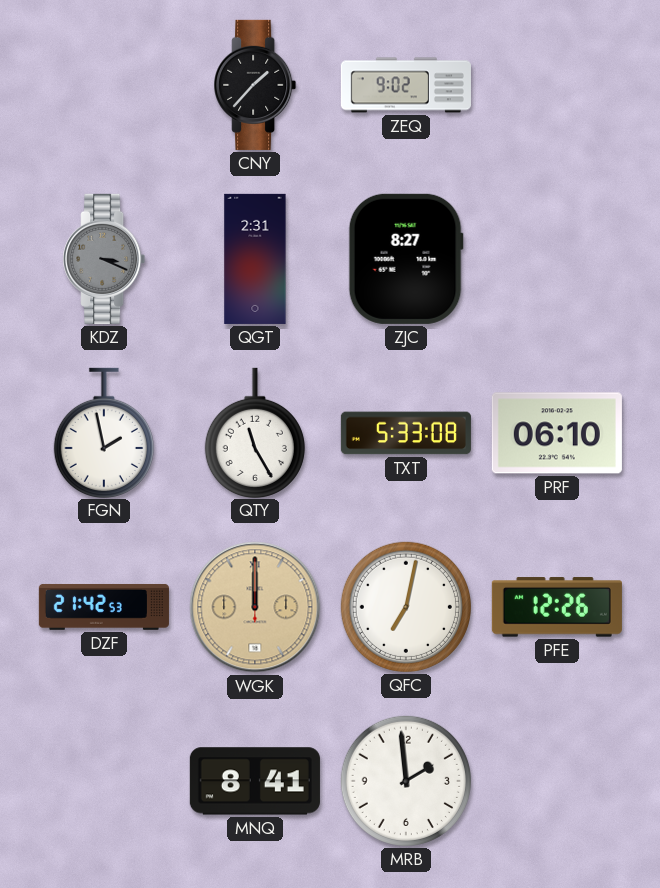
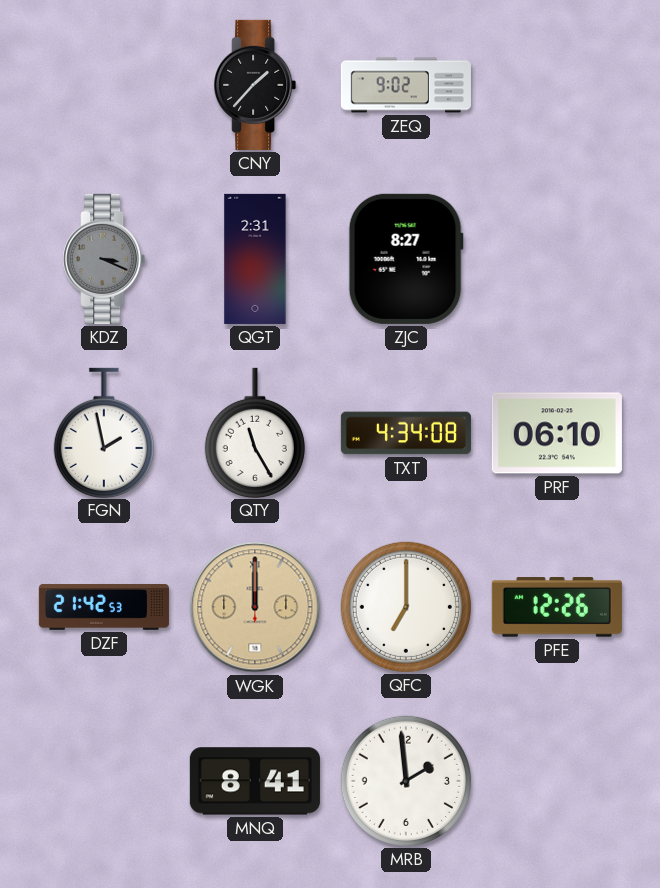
TXT: 5:33 -> 4:34
QFC: 7:02 -> 7:00
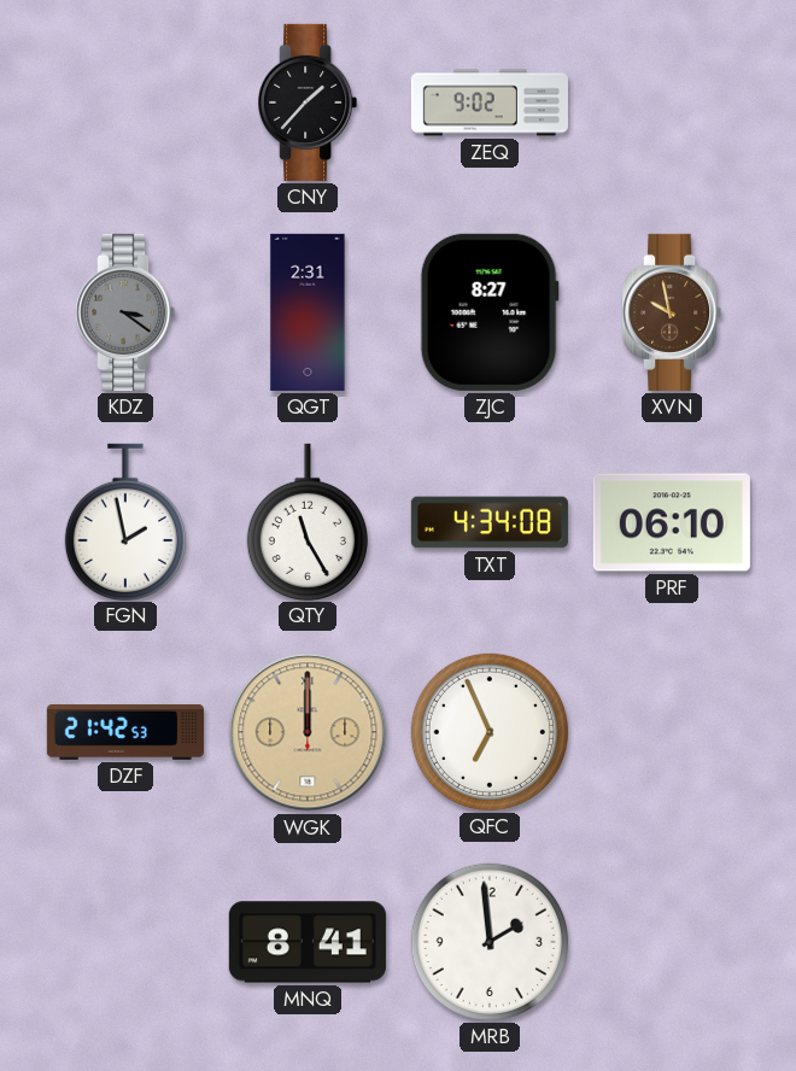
KDZ: 3:19 -> 3:21
XVN: none -> 9:58
QFC: 7:00 -> 6:56
PFE: 12:26 -> none
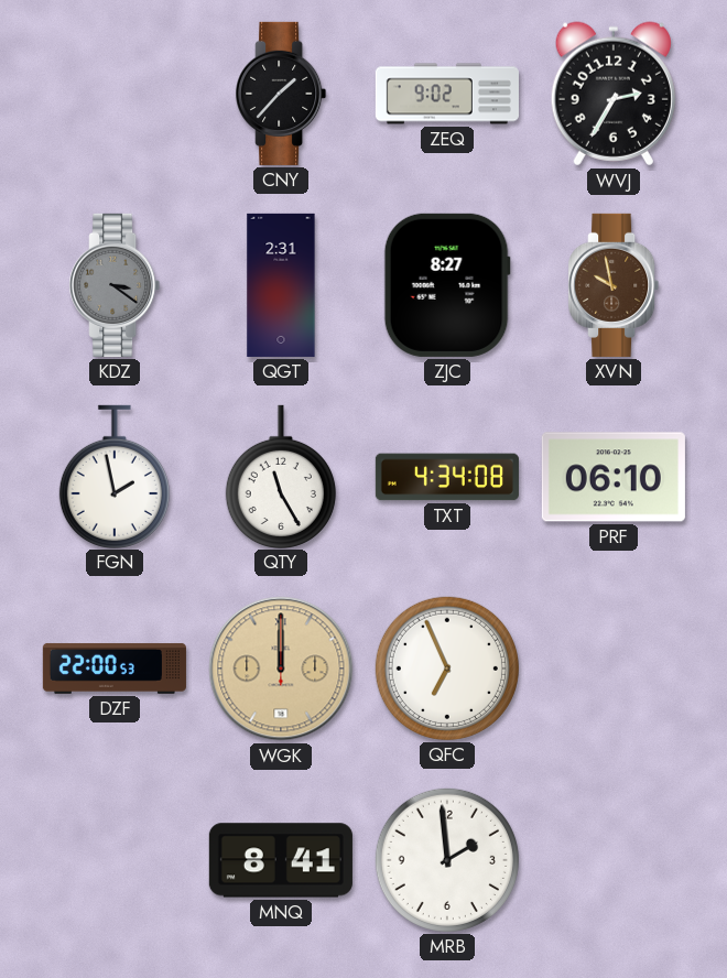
WVJ: none -> 2:35
DZF: 21:42 -> 22:00
